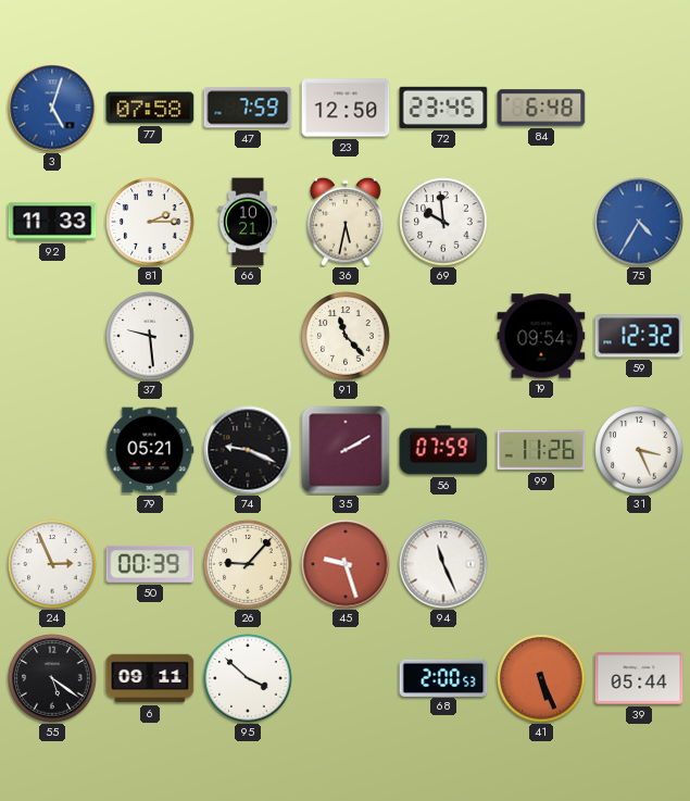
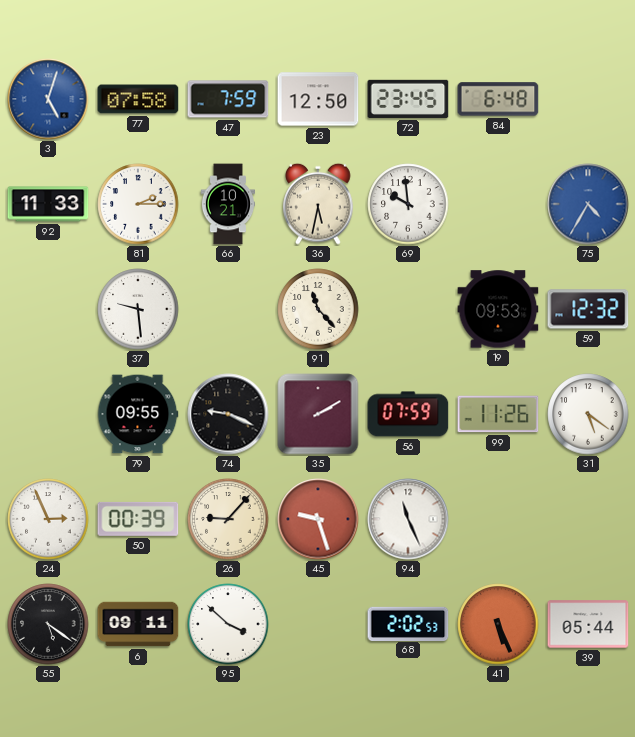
19: 09:54 -> 09:53
79: 05:21 -> 09:55
31: 3:26 -> 5:21
68: 2:00 -> 2:02
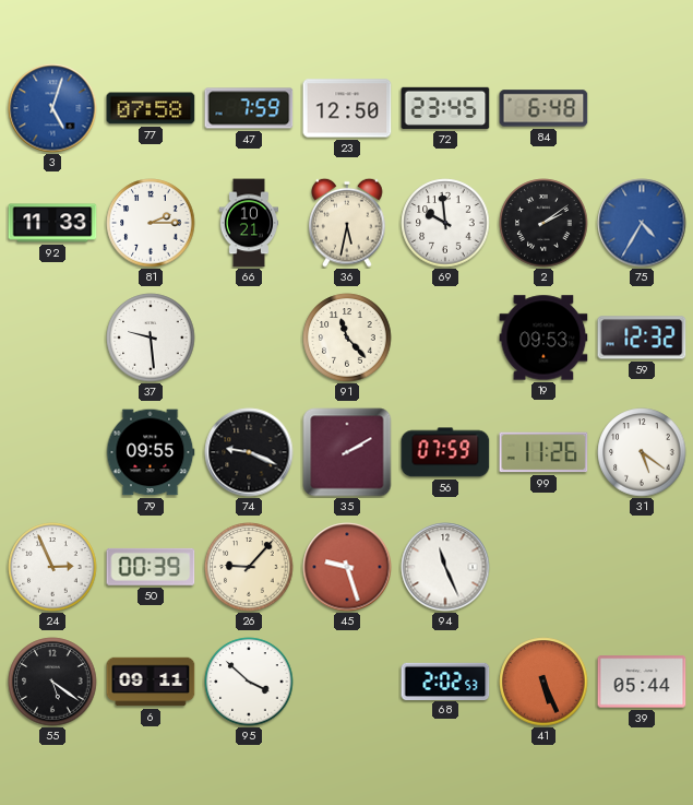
2: none -> 2:09
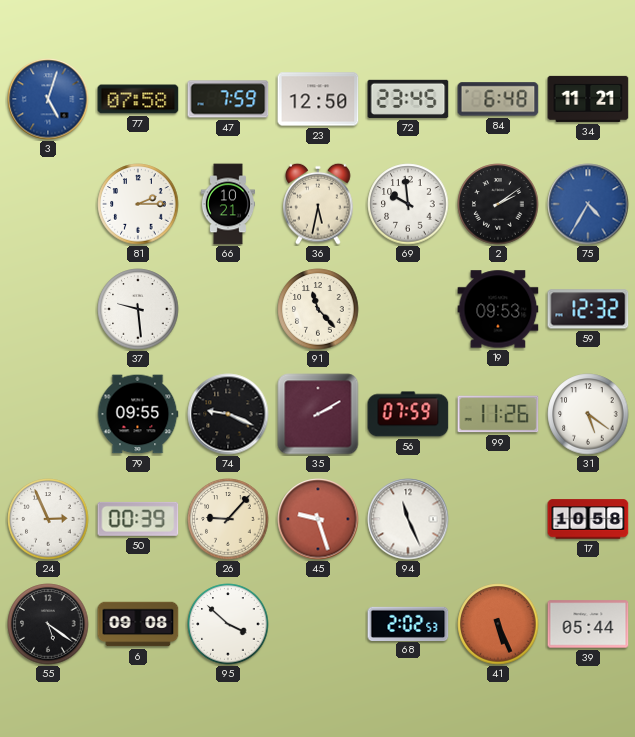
34: none -> 11:21
92: 11:33 -> none
17: none -> 10:58
6: 09:11 -> 09:08
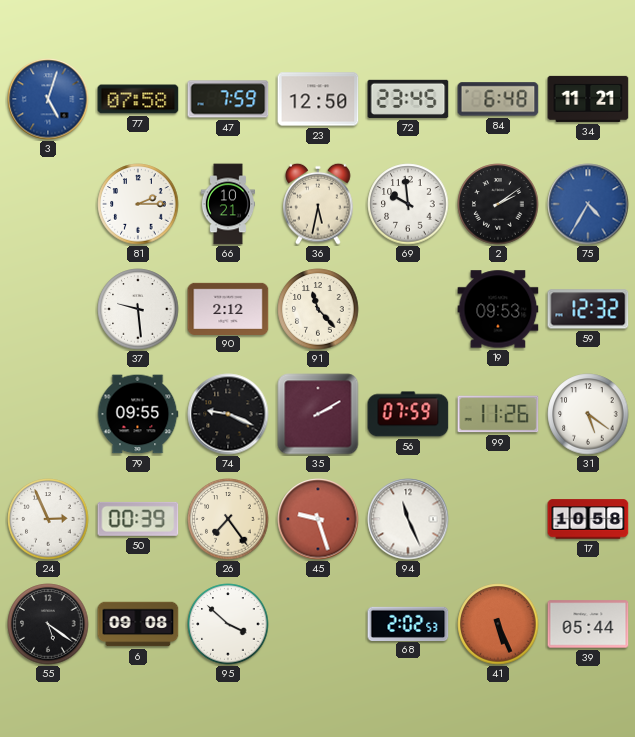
90: none -> 2:12
26: 9:07 -> 7:24
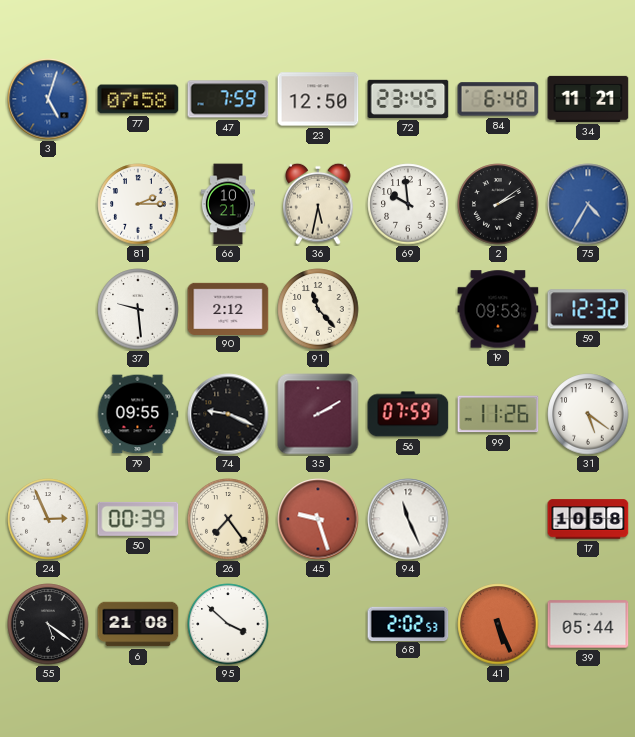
6: 09:08 -> 21:08
